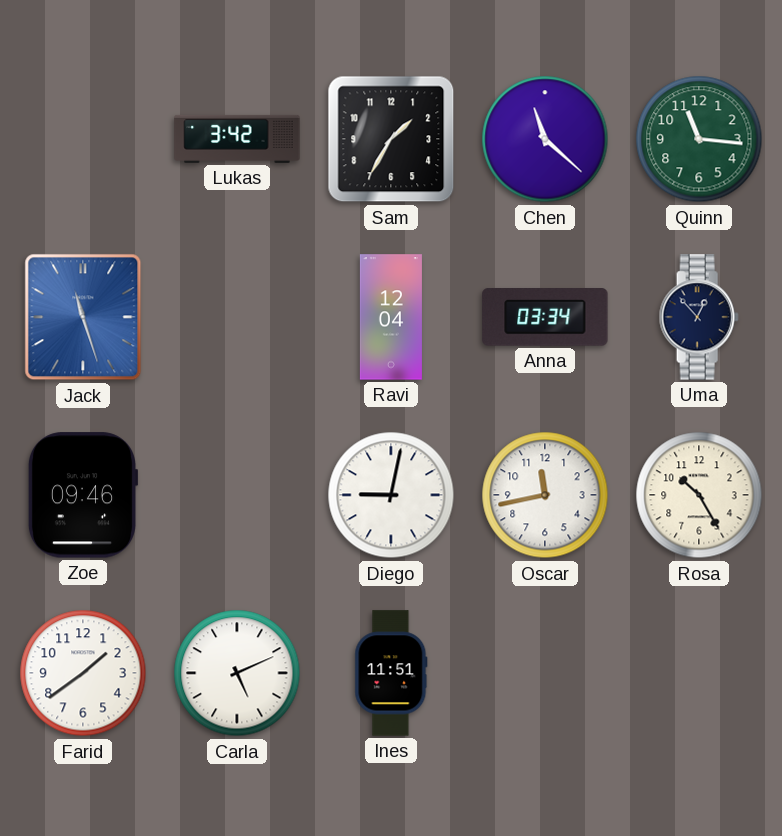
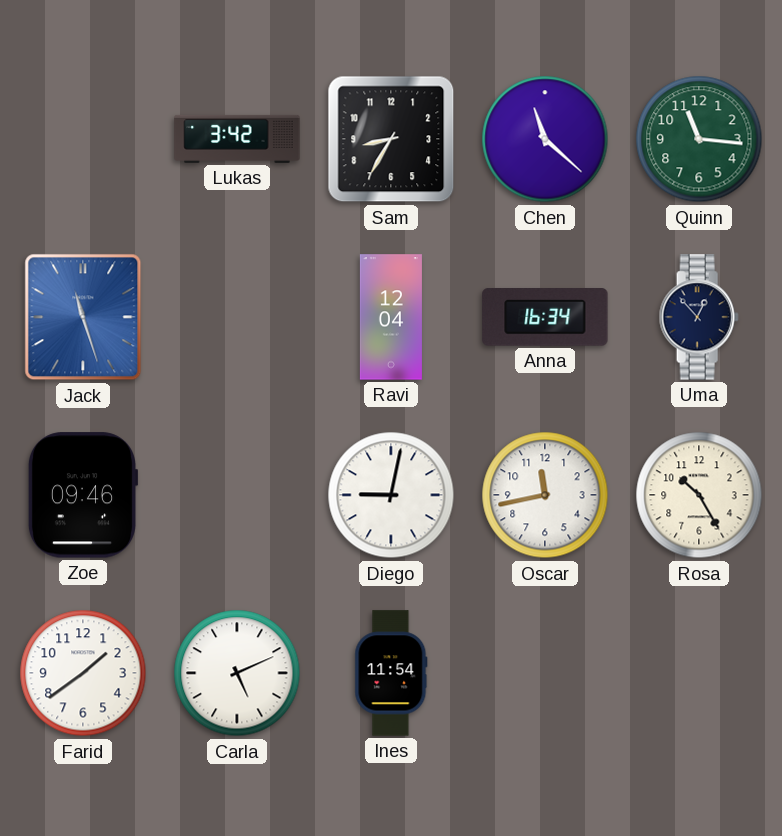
Sam: 1:35 -> 8:35
Anna: 03:34 -> 16:34
Ines: 11:51 -> 11:54
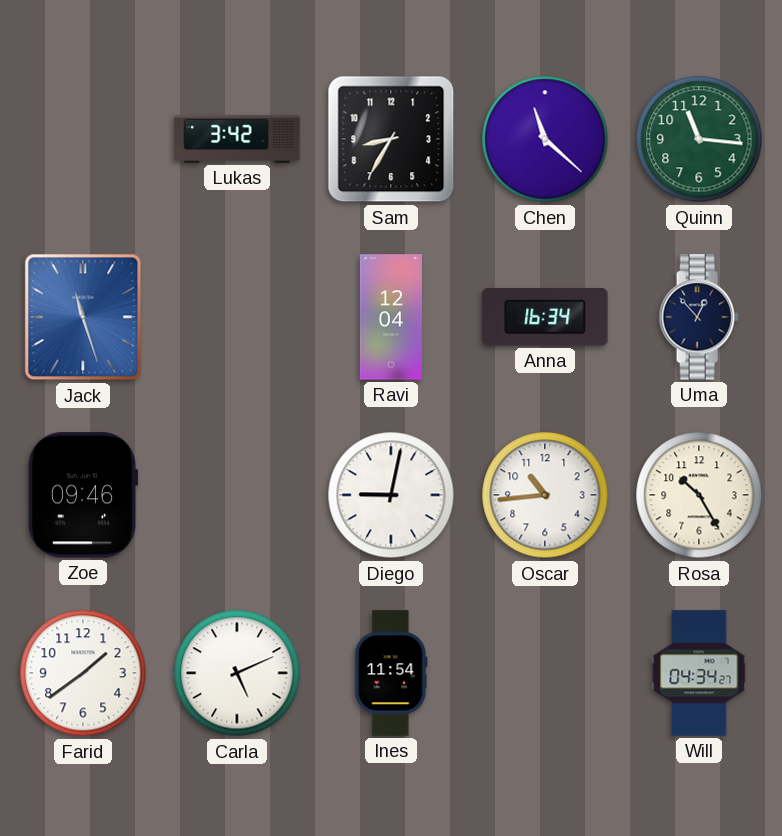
Oscar: 11:43 -> 10:44
Will: none -> 04:34
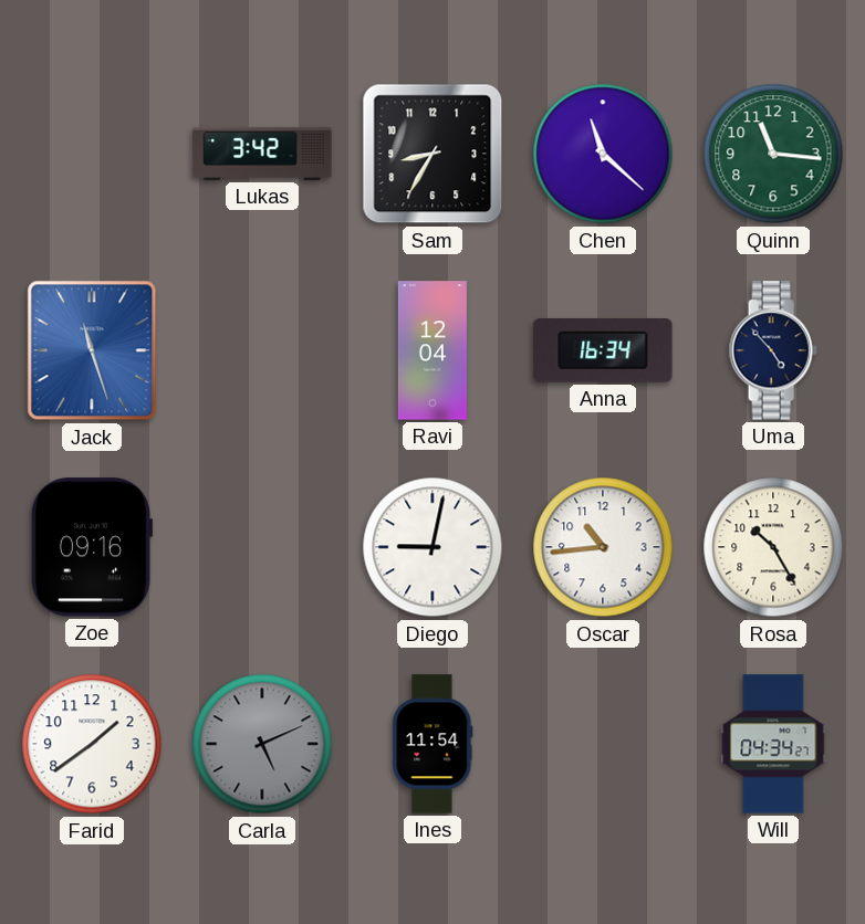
Uma: 12:53 -> 4:53
Zoe: 09:46 -> 09:16
Carla dial: white -> grey
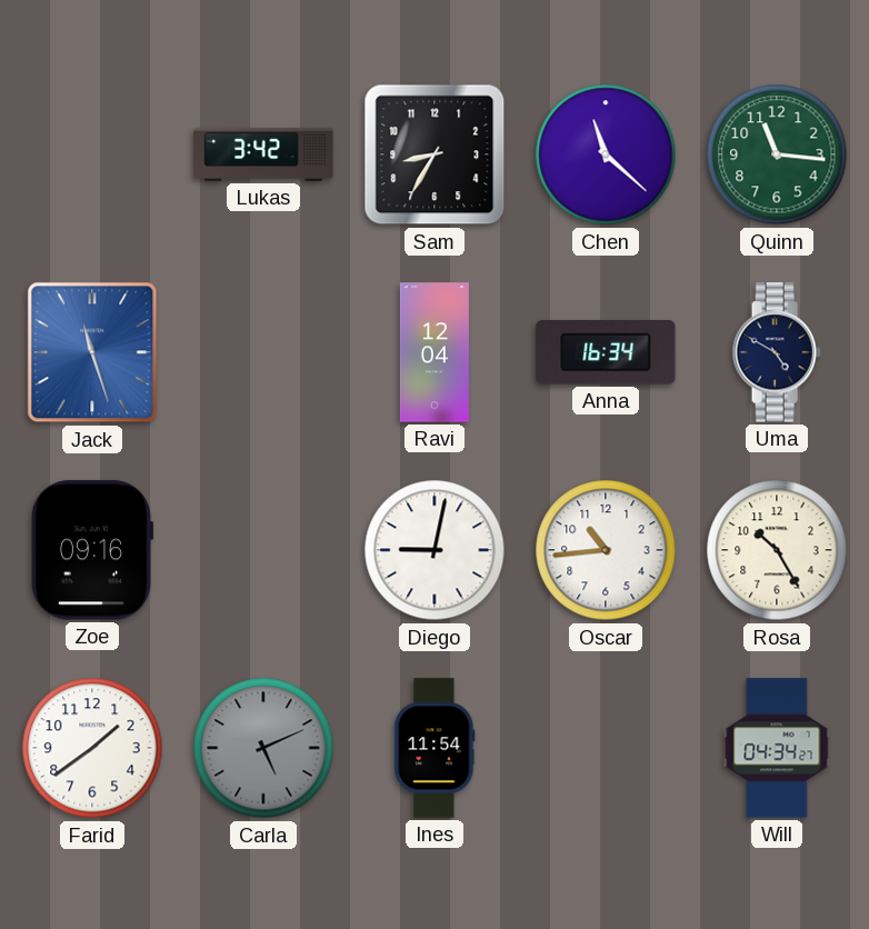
Uma: 4:53 -> 4:50
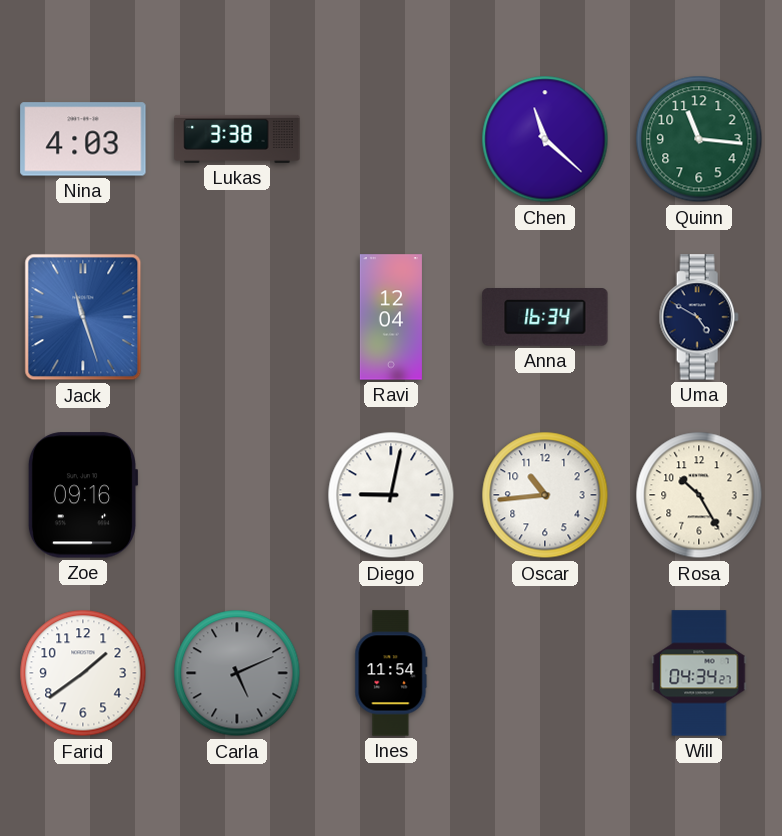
Nina: none -> 4:03
Lukas: 3:42 -> 3:38
Sam: 8:35 -> none
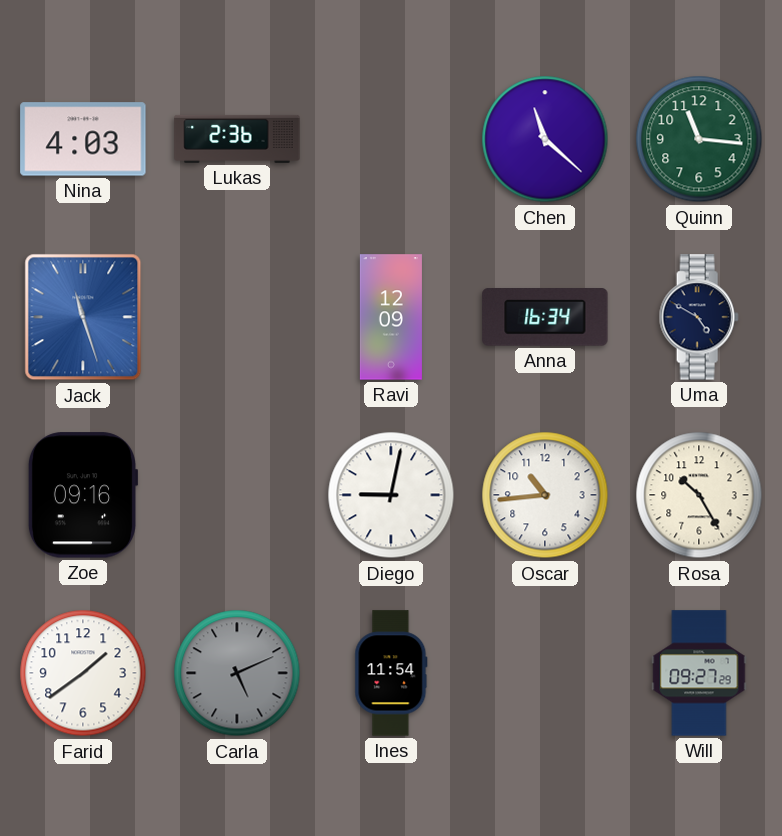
Lukas: 3:38 -> 2:36
Ravi: 12:04 -> 12:09
Will: 04:34 -> 09:27
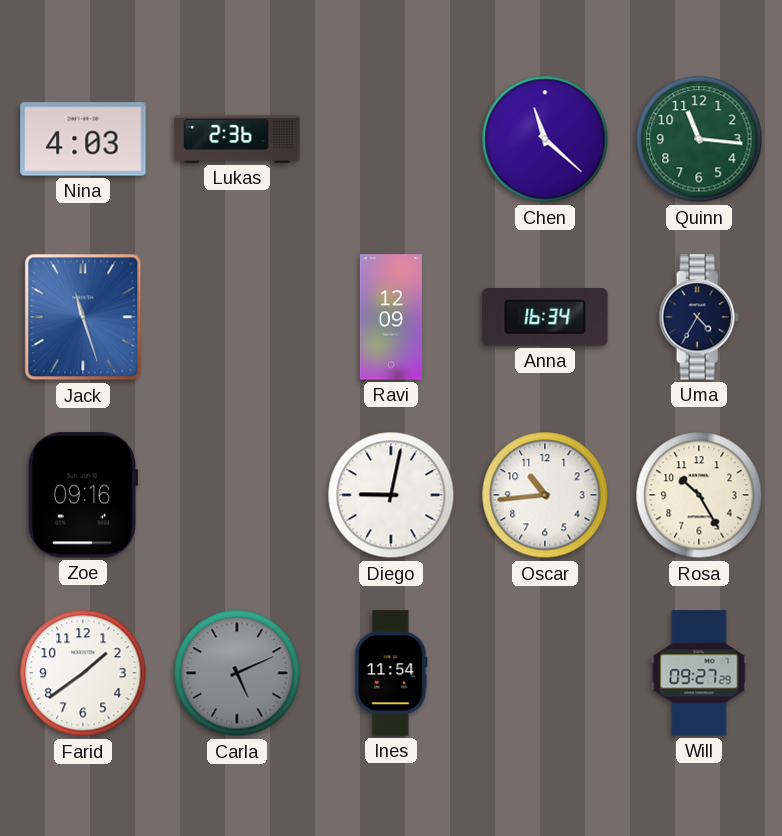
Uma: 4:50 -> 4:35
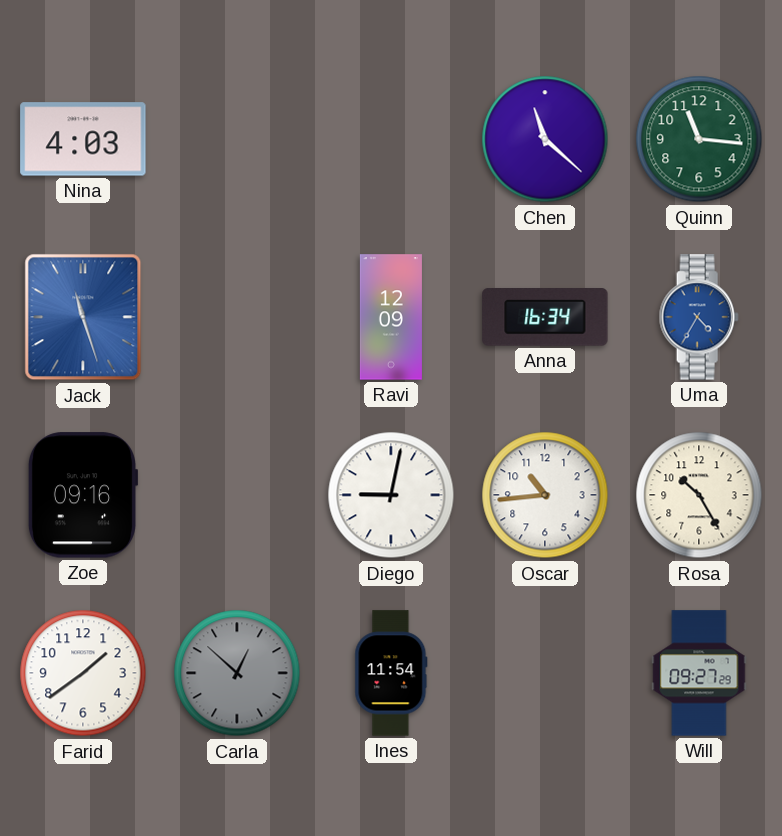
Lukas: 2:36 -> none
Uma dial: navy -> blue
Carla: 5:11 -> 12:52
